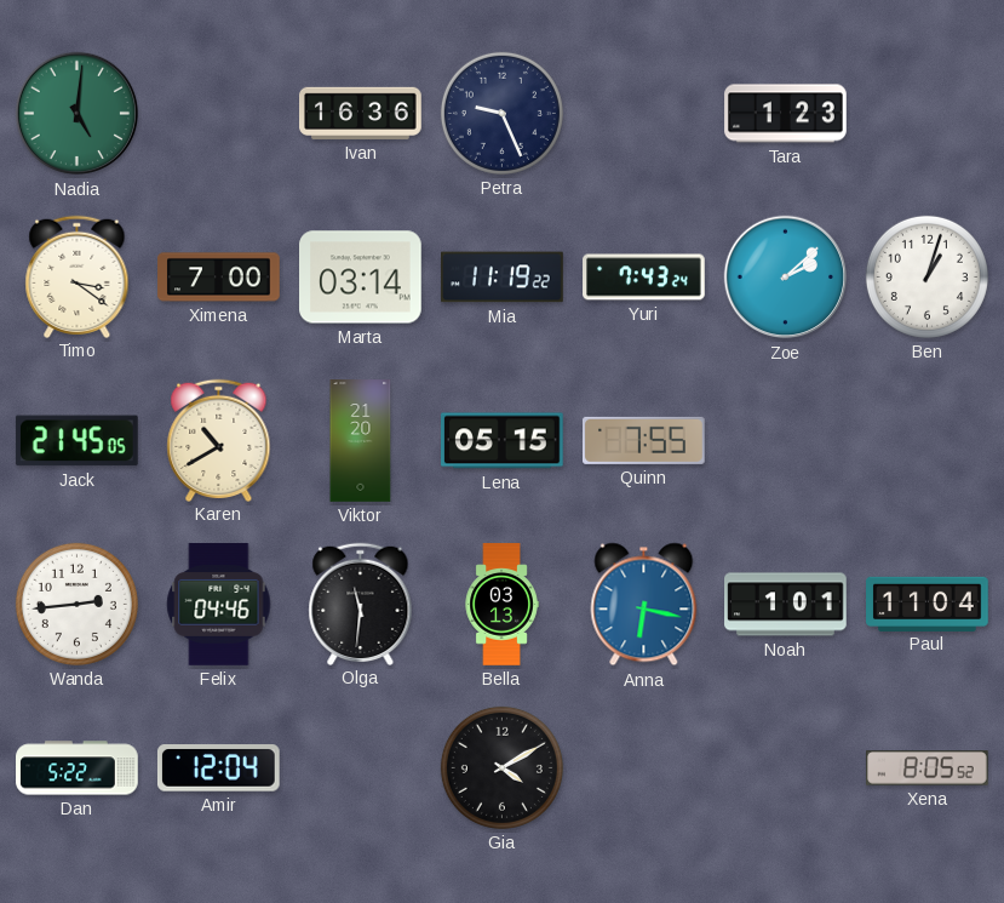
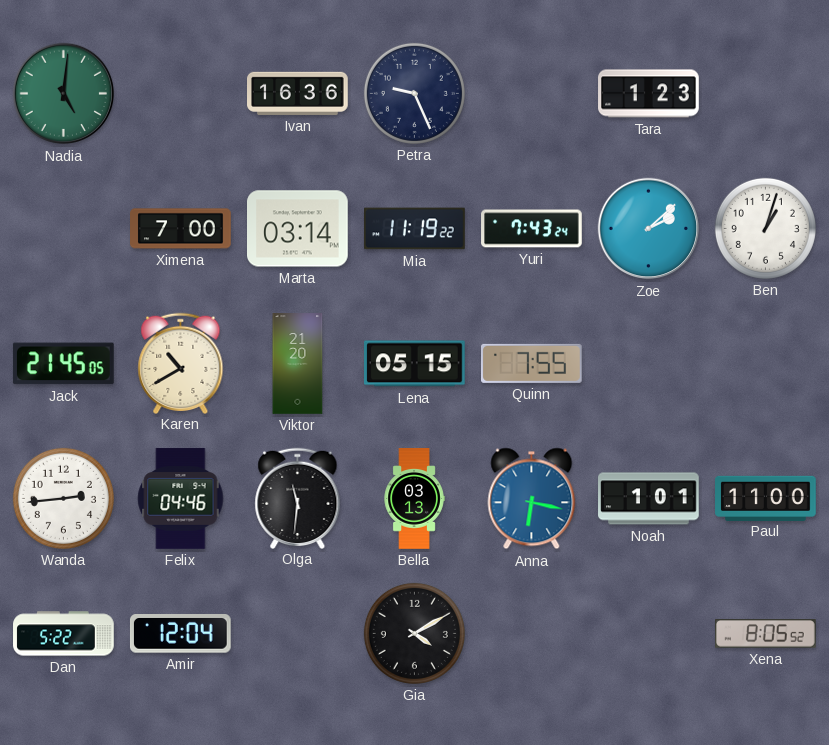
Timo: 3:21 -> none
Paul: 11:04 -> 11:00
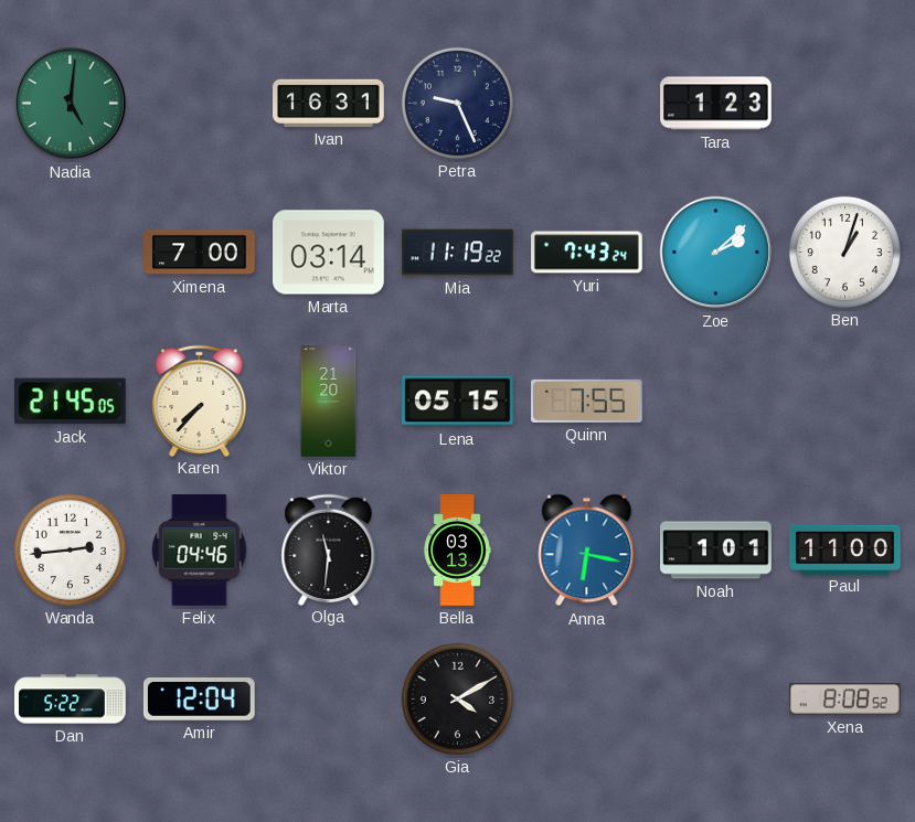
Ivan: 16:36 -> 16:31
Karen: 10:40 -> 7:37
Xena: 8:05 -> 8:08
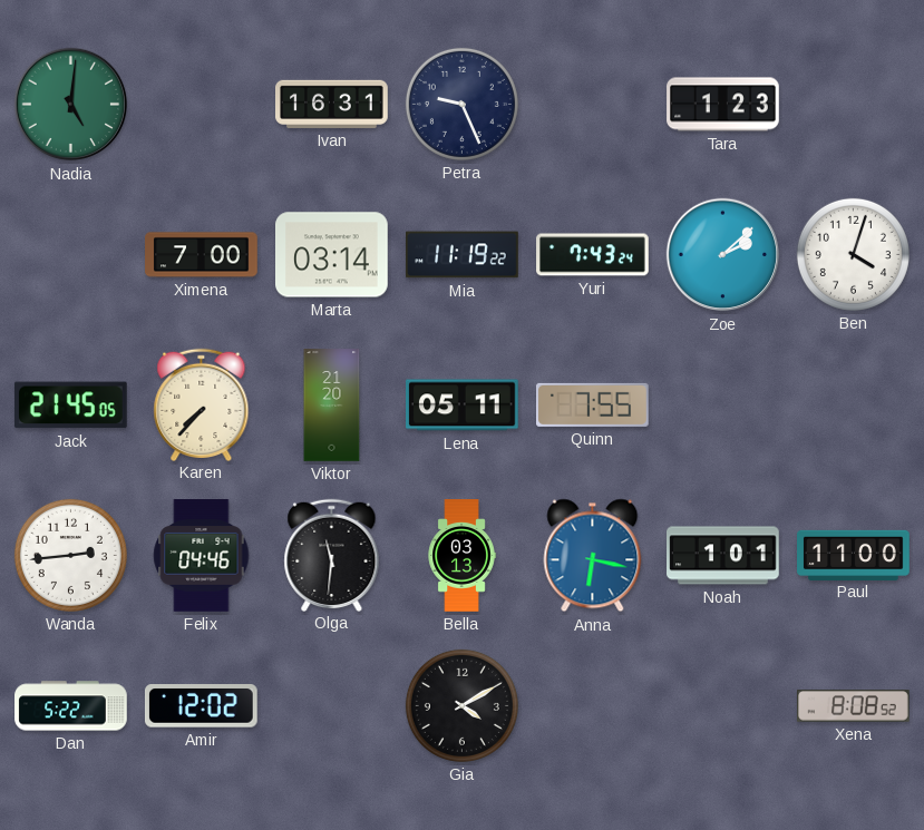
Ben: 1:03 -> 4:03
Lena: 05:15 -> 05:11
Amir: 12:04 -> 12:02
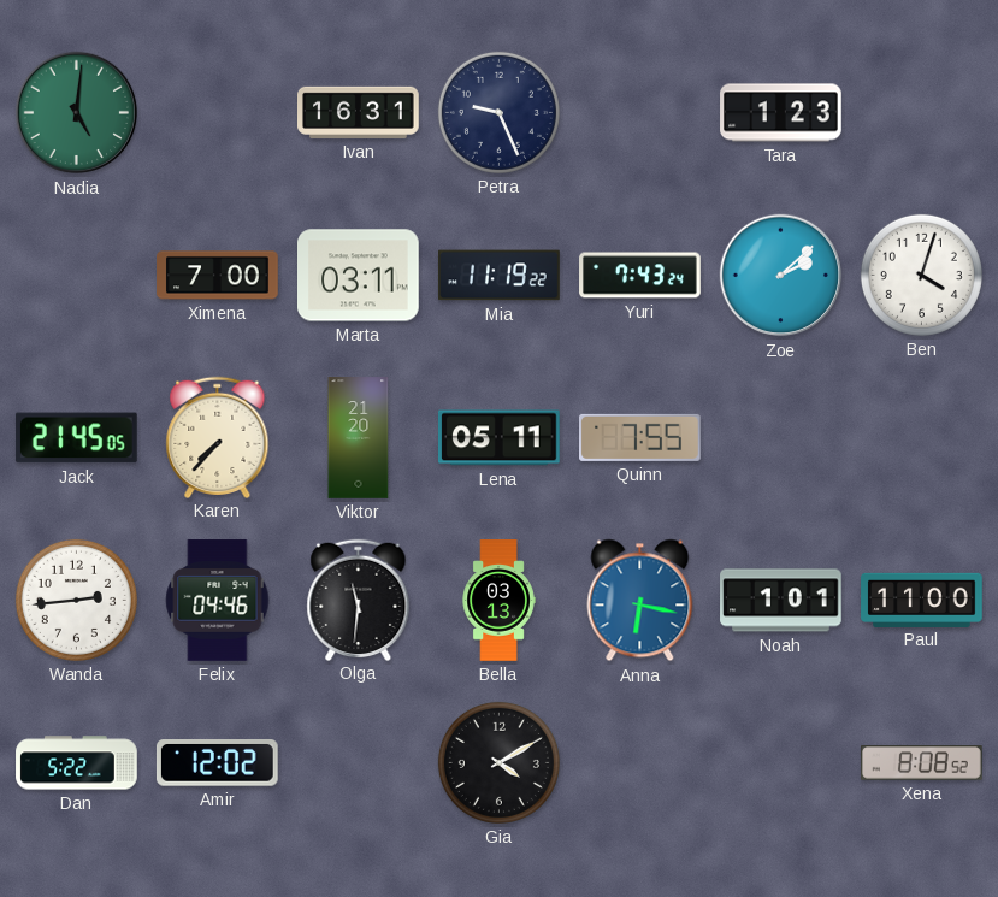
Marta: 03:14 -> 03:11
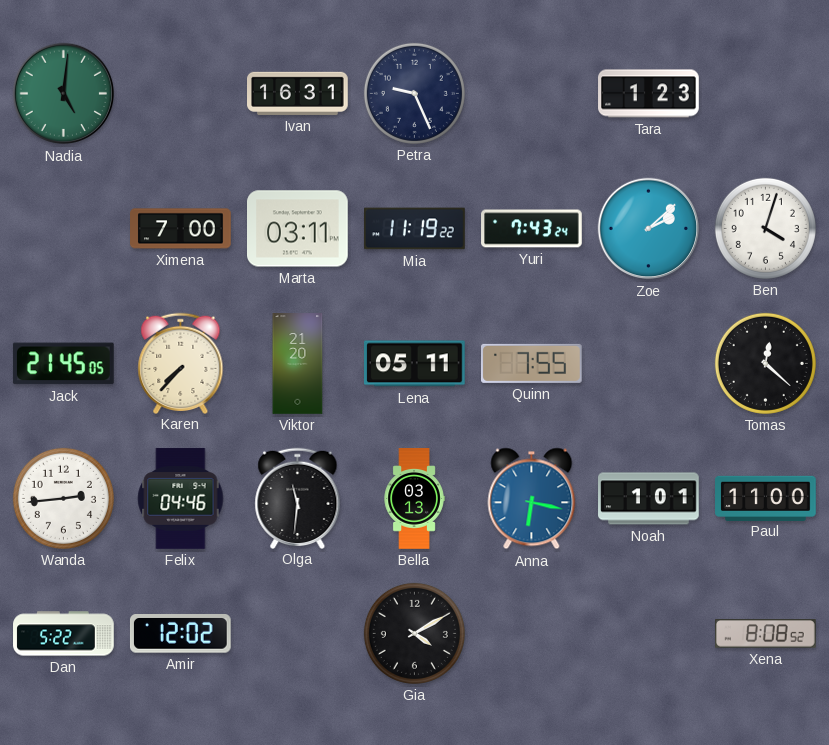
Tomas: none -> 12:22
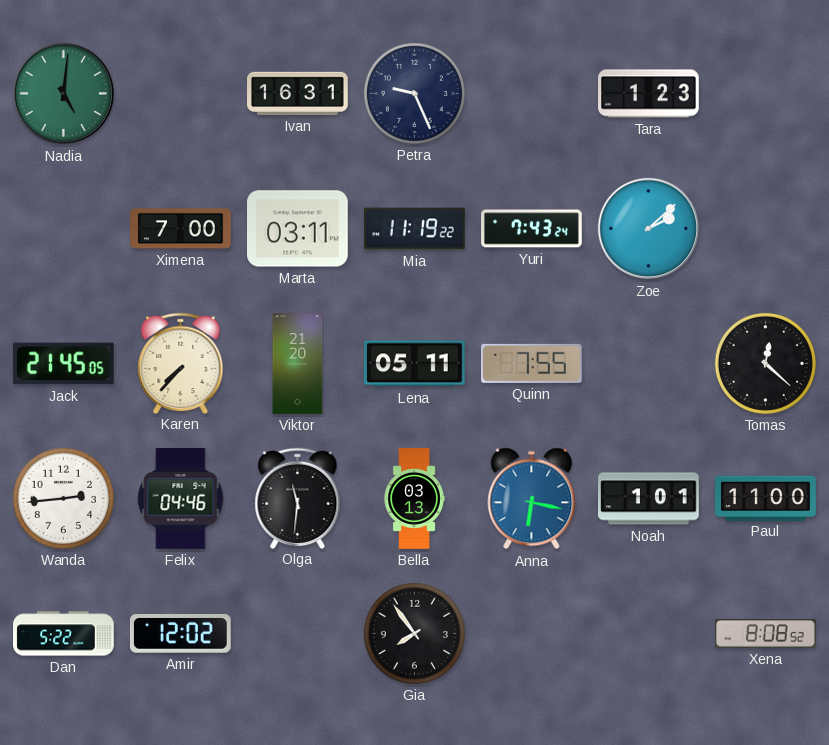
Ben: 4:03 -> none
Gia: 4:10 -> 7:54
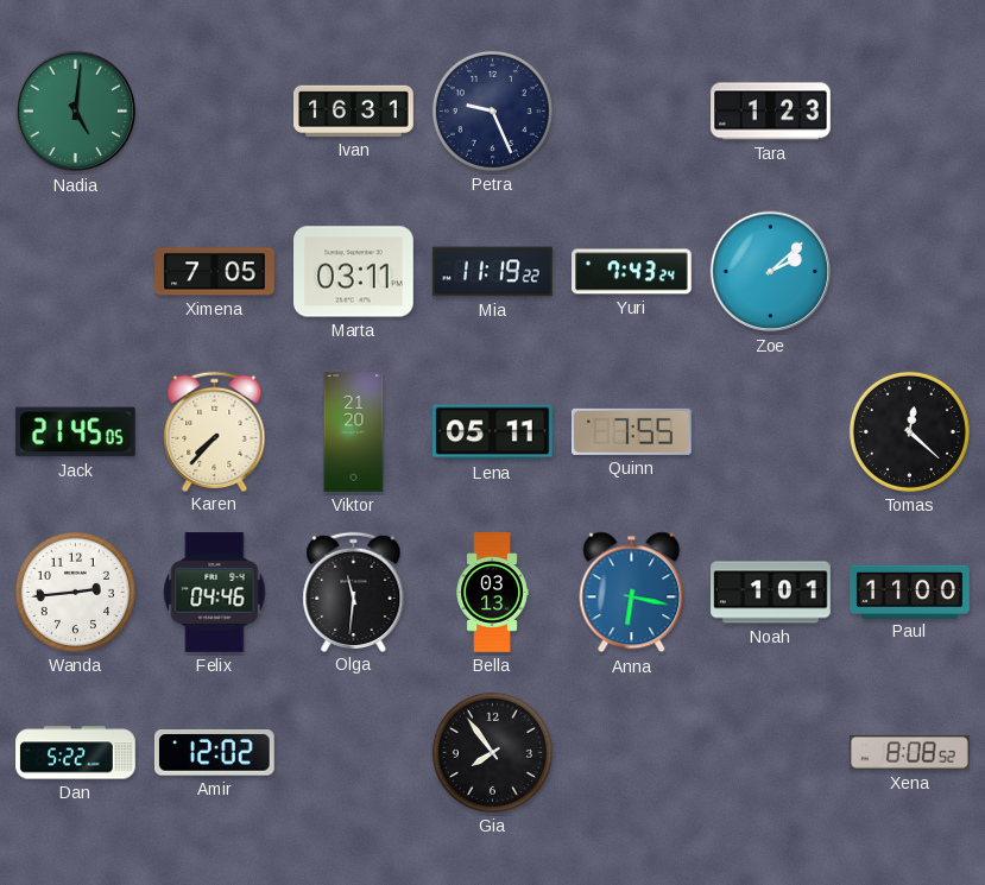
Ximena: 7:00 -> 7:05
